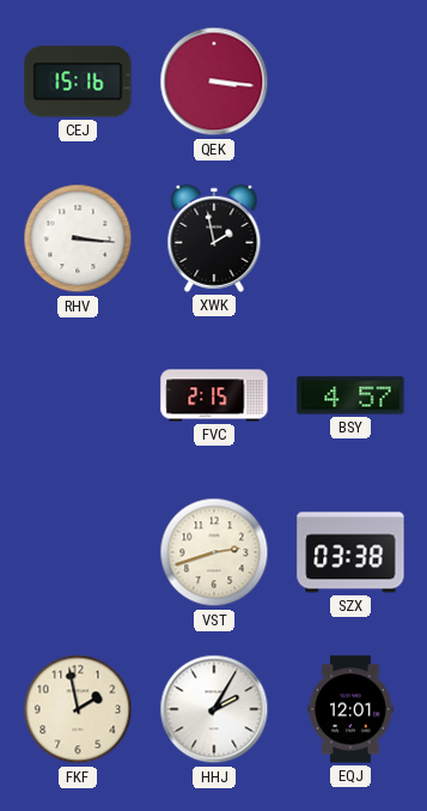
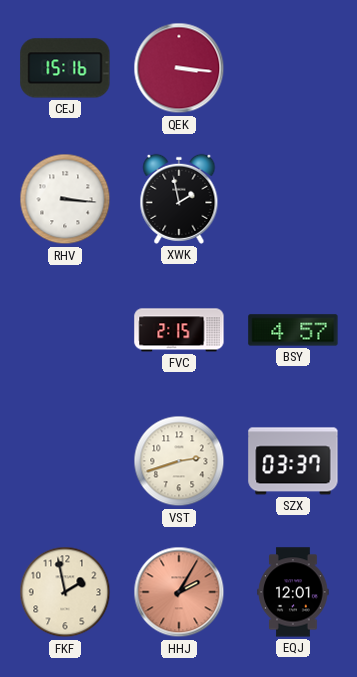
SZX: 03:38 -> 03:37
HHJ dial: white -> salmon
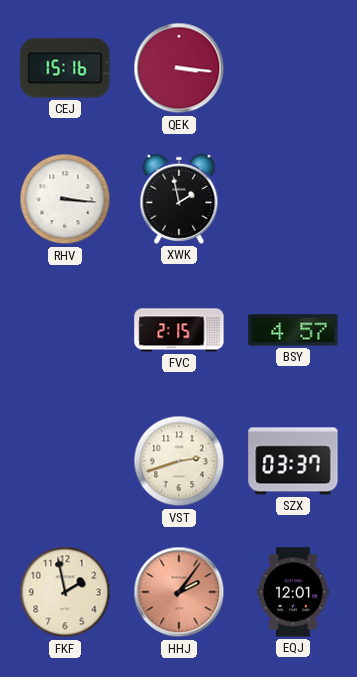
HHJ: 2:05 -> 2:06
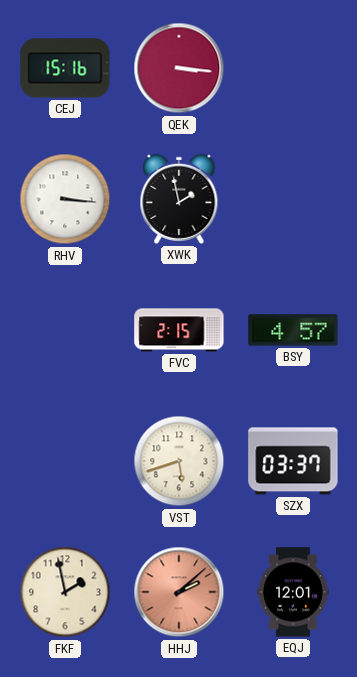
VST: 2:42 -> 5:42
HHJ: 2:06 -> 2:08
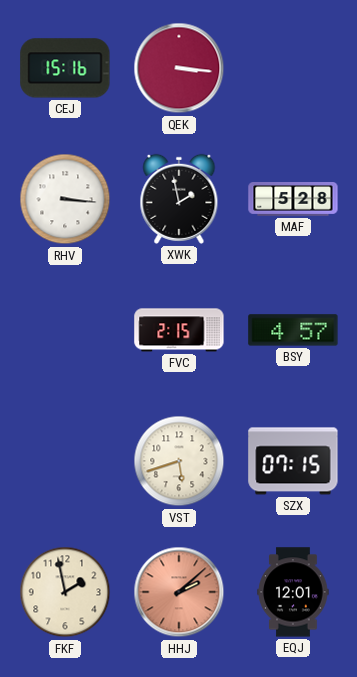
MAF: none -> 5:28
SZX: 03:37 -> 07:15
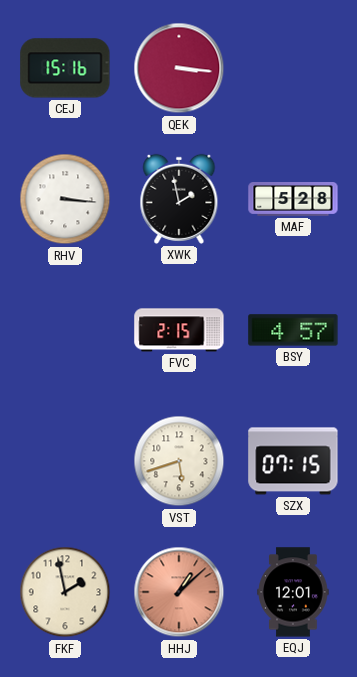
HHJ: 2:08 -> 1:08
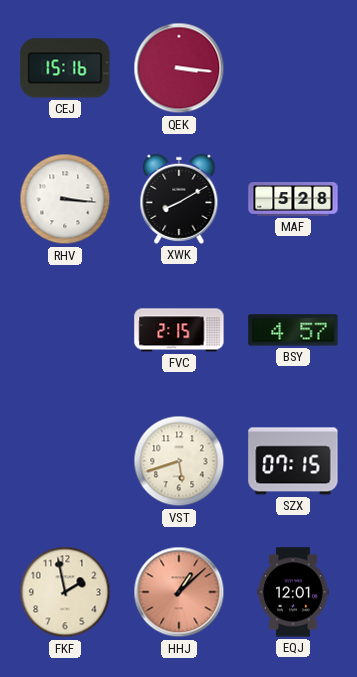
XWK: 1:58 -> 8:10
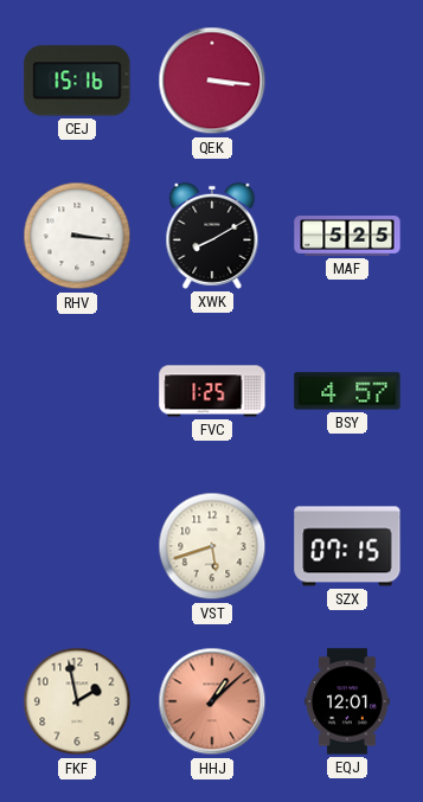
MAF: 5:28 -> 5:25
FVC: 2:15 -> 1:25
